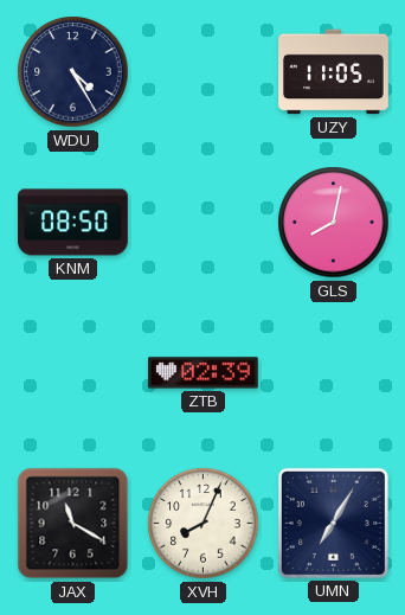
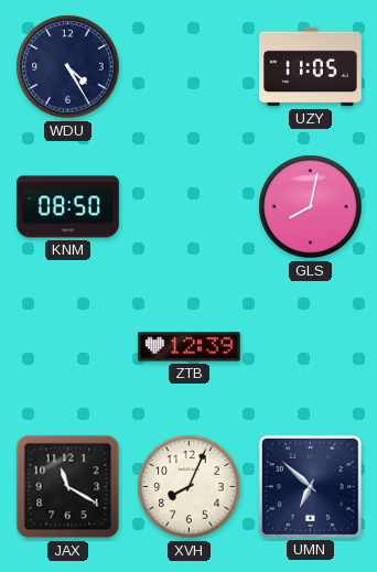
ZTB: 02:39 -> 12:39
UMN: 7:05 -> 6:52
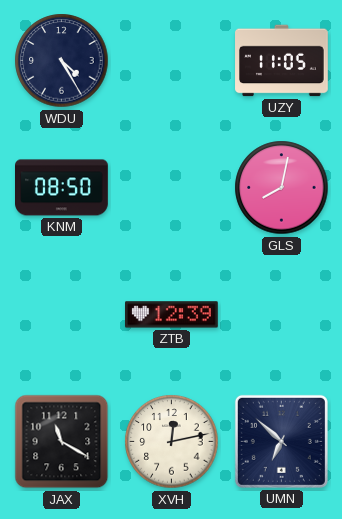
XVH: 8:04 -> 12:13
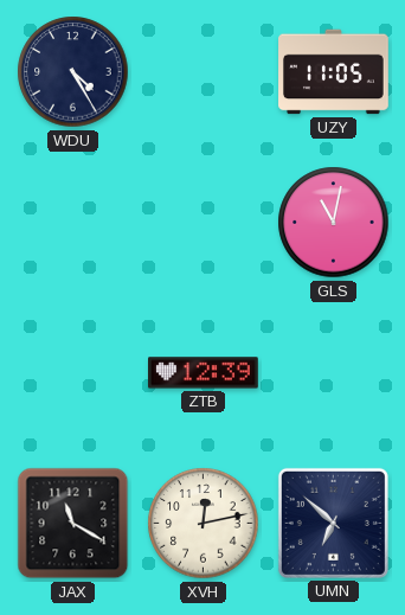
KNM: 08:50 -> none
GLS: 8:02 -> 11:02
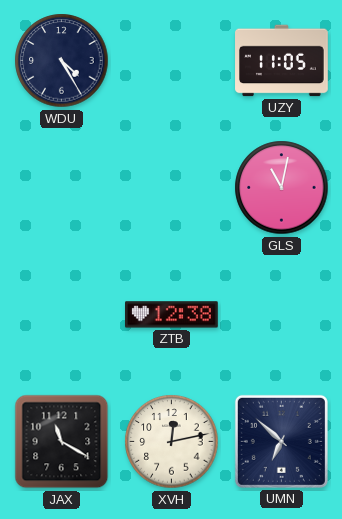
ZTB: 12:39 -> 12:38
